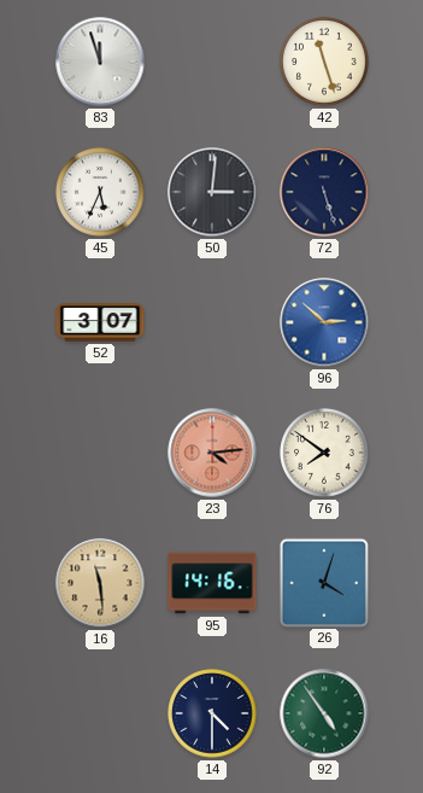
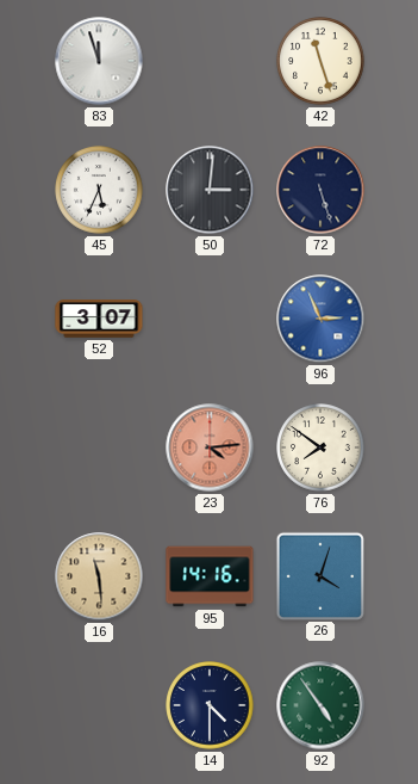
96: 2:52 -> 2:56
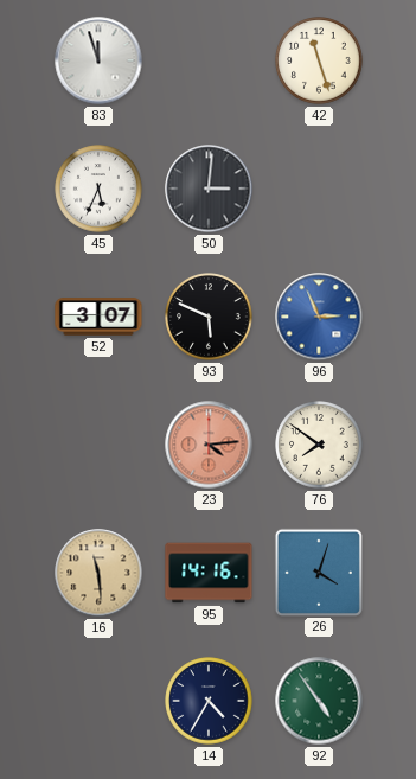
72: 5:27 -> none
93: none -> 5:49
14: 4:30 -> 4:35
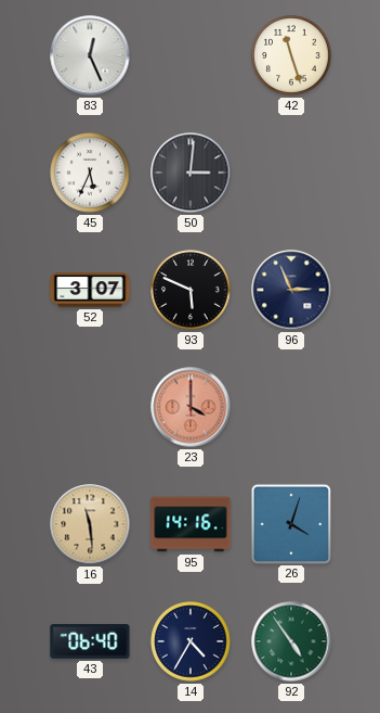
83: 11:57 -> 12:26
96 dial: blue -> navy
23: 4:14 -> 4:00
76: 7:51 -> none
43: none -> 06:40
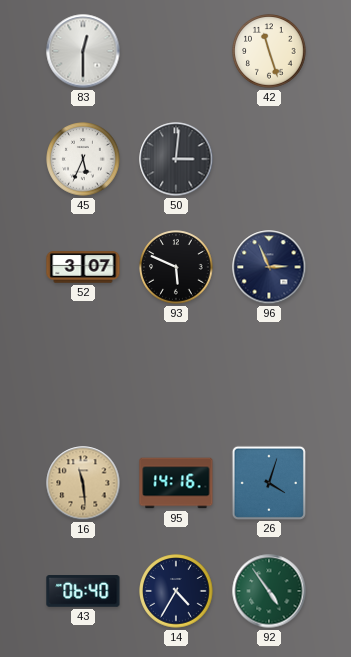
83: 12:26 -> 12:30
23: 4:00 -> none
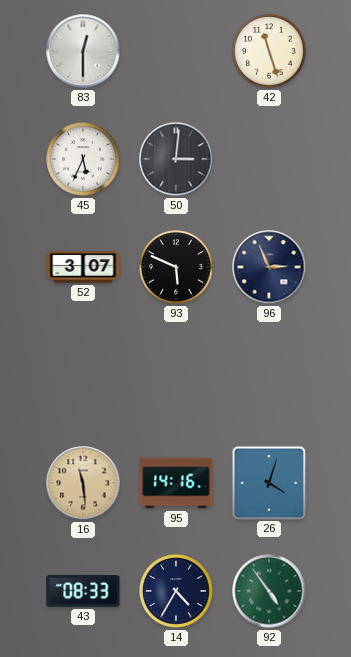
43: 06:40 -> 08:33
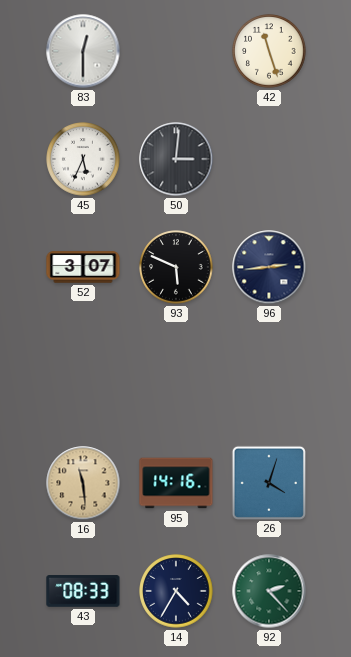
96: 2:56 -> 2:44
92: 4:54 -> 2:23
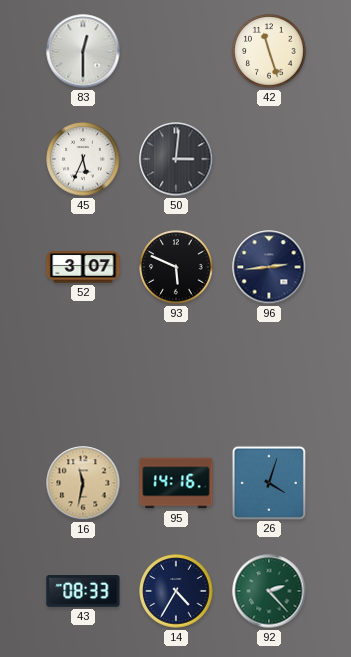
16: 11:29 -> 11:32
